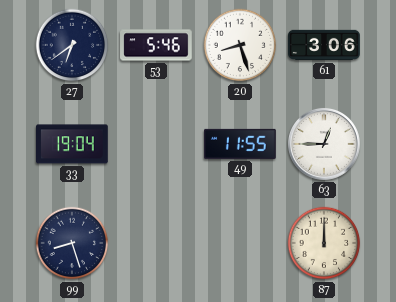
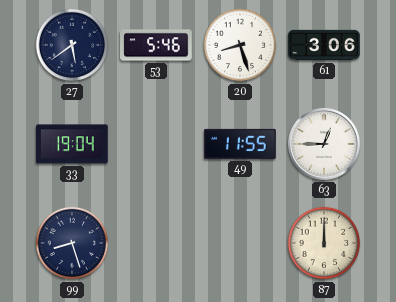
27: 6:39 -> 5:39
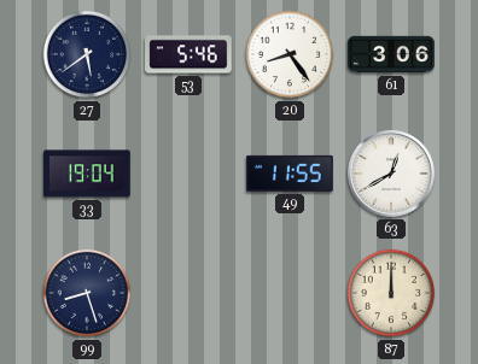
20: 8:27 -> 8:24
63: 12:45 -> 12:40
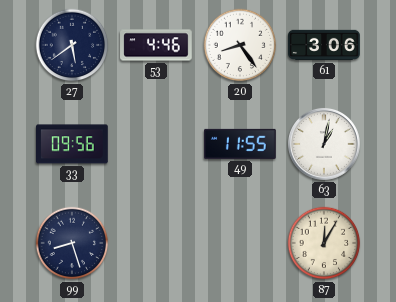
53: 5:46 -> 4:46
33: 19:04 -> 09:56
63: 12:40 -> 1:02
87: 12:00 -> 12:05
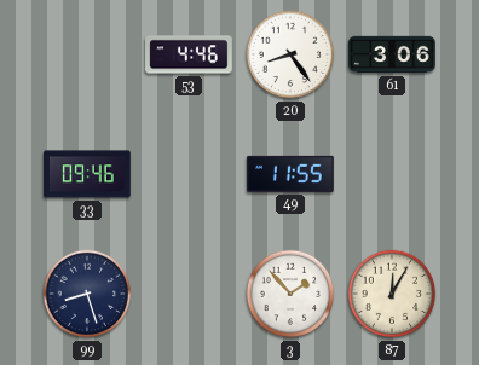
27: 5:39 -> none
33: 09:56 -> 09:46
63: 1:02 -> none
3: none -> 1:53
